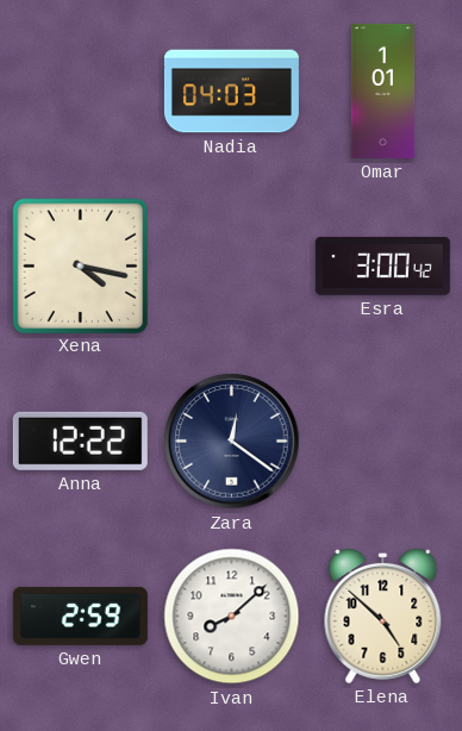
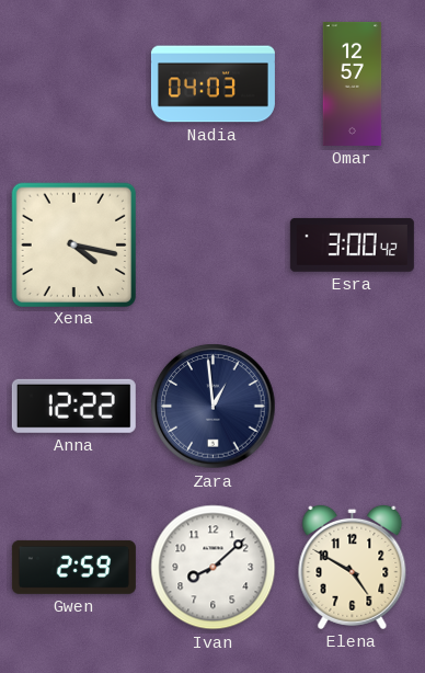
Omar: 1:01 -> 12:57
Zara: 12:21 -> 12:59
Elena: 4:52 -> 4:50
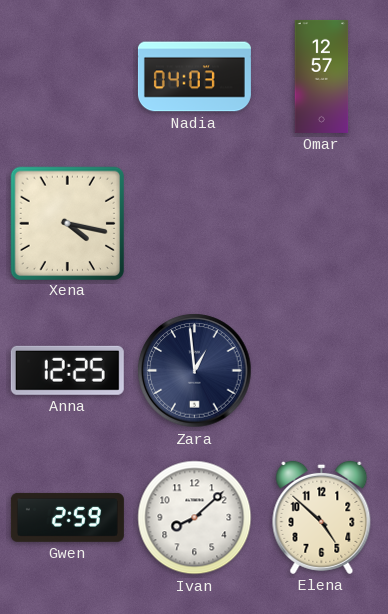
Esra: 3:00 -> none
Anna: 12:22 -> 12:25
Elena: 4:50 -> 4:52
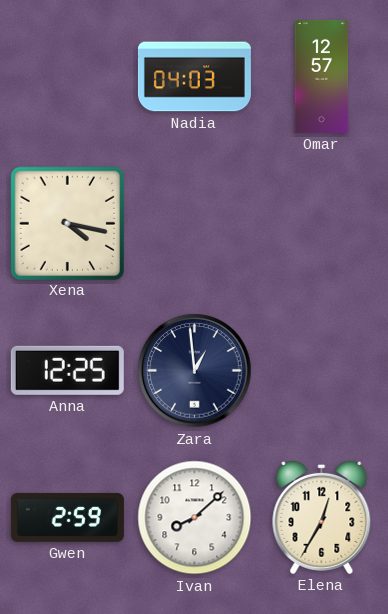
Elena: 4:52 -> 12:35
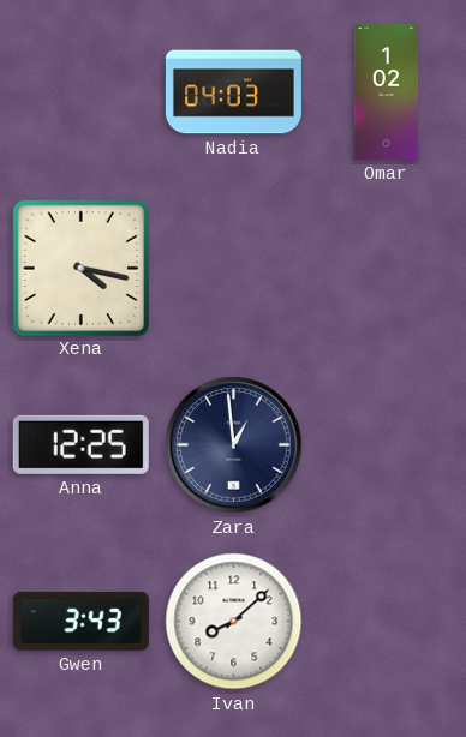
Omar: 12:57 -> 1:02
Gwen: 2:59 -> 3:43
Elena: 12:35 -> none
